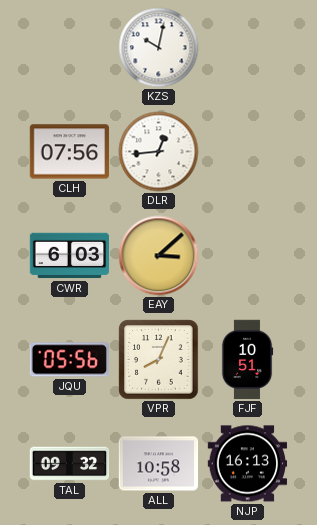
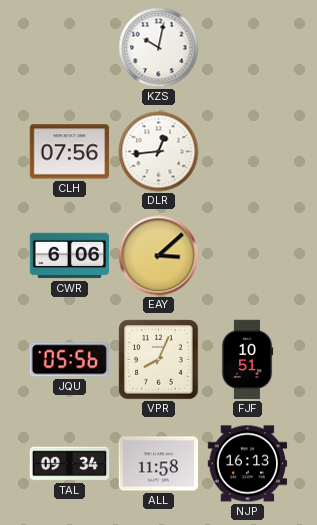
CWR: 6:03 -> 6:06
TAL: 09:32 -> 09:34
ALL: 10:58 -> 11:58
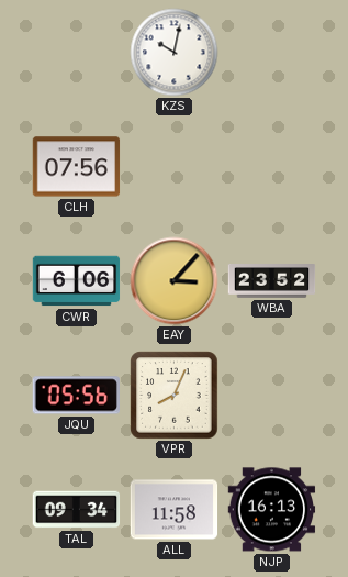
DLR: 12:44 -> none
EAY: 3:08 -> 3:07
WBA: none -> 23:52
FJF: 10:51 -> none
